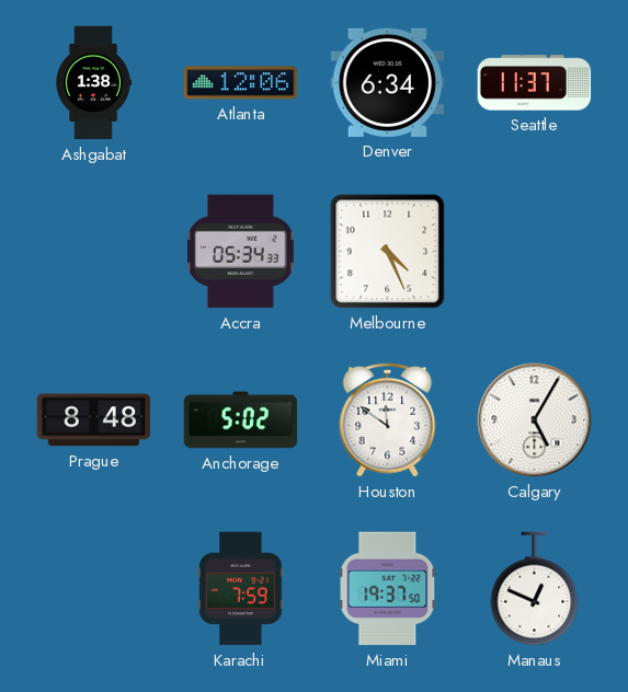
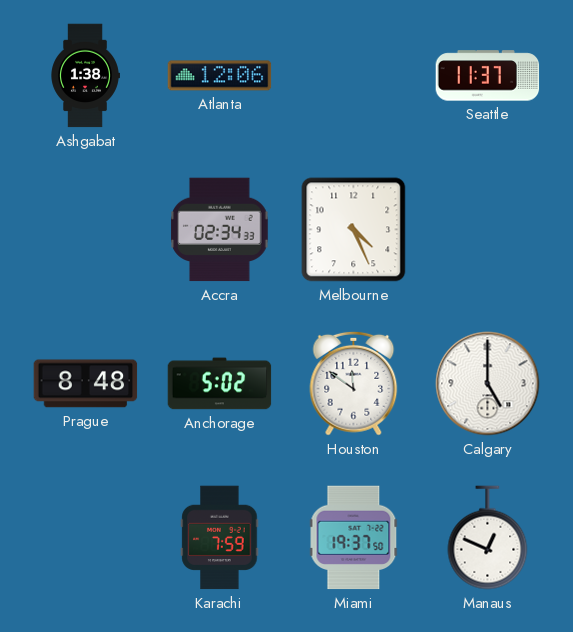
Denver: 6:34 -> none
Accra: 05:34 -> 02:34
Calgary: 5:05 -> 5:00
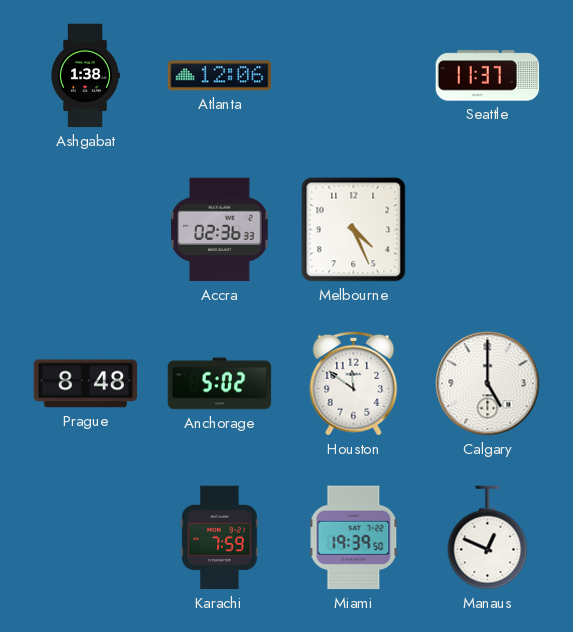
Accra: 02:34 -> 02:36
Miami: 19:37 -> 19:39
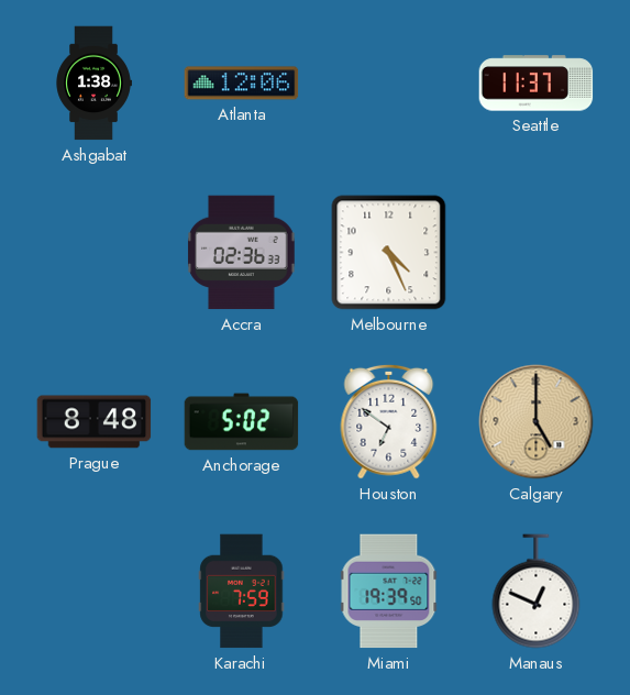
Houston: 11:51 -> 6:51
Calgary dial: white -> champagne
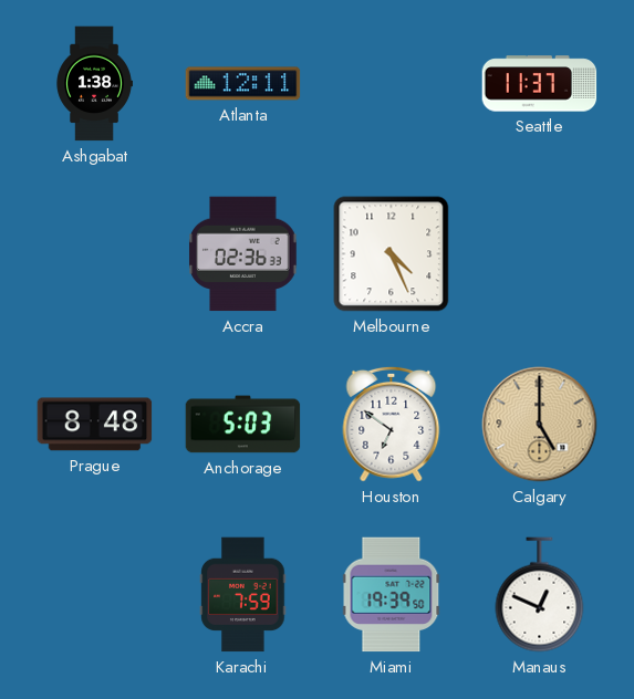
Atlanta: 12:06 -> 12:11
Anchorage: 5:02 -> 5:03
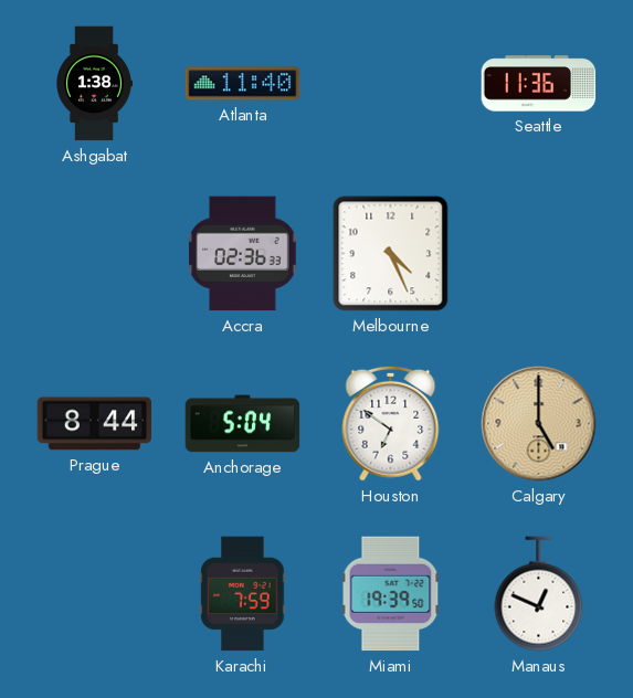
Atlanta: 12:11 -> 11:40
Seattle: 11:37 -> 11:36
Prague: 8:48 -> 8:44
Anchorage: 5:03 -> 5:04
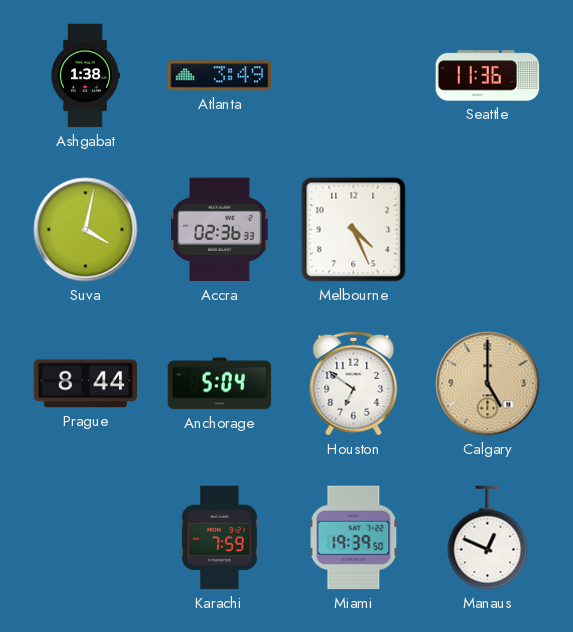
Atlanta: 11:40 -> 3:49
Suva: none -> 4:02
